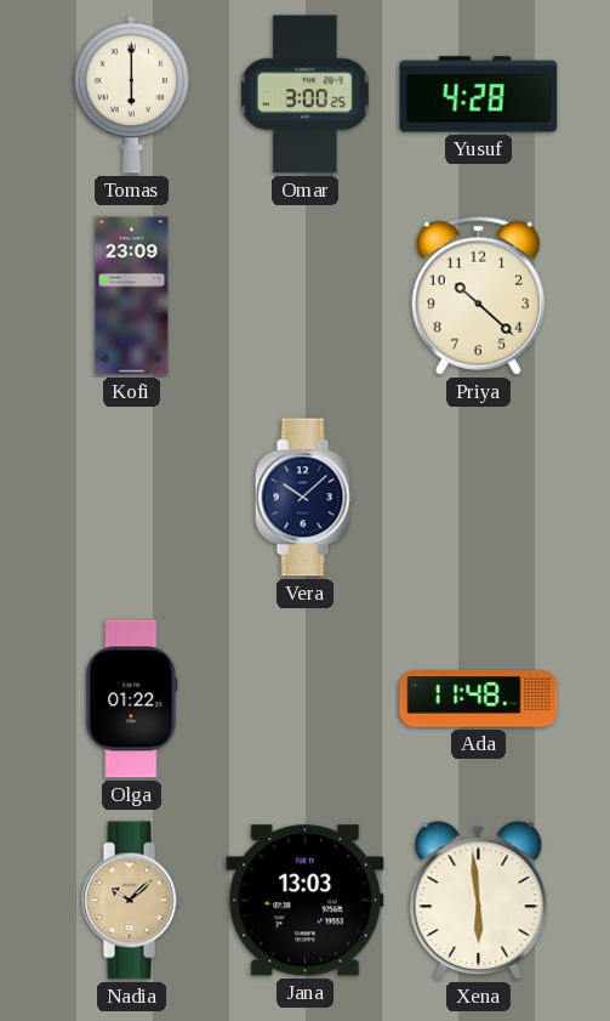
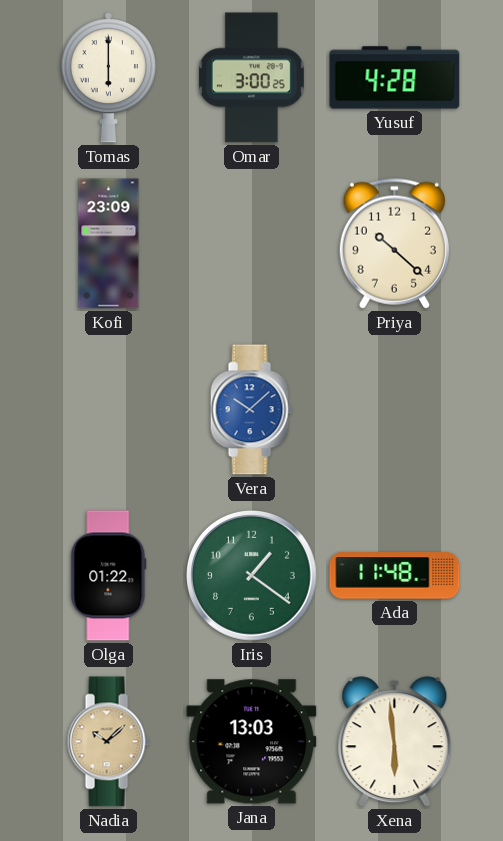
Vera dial: navy -> blue
Iris: none -> 1:21
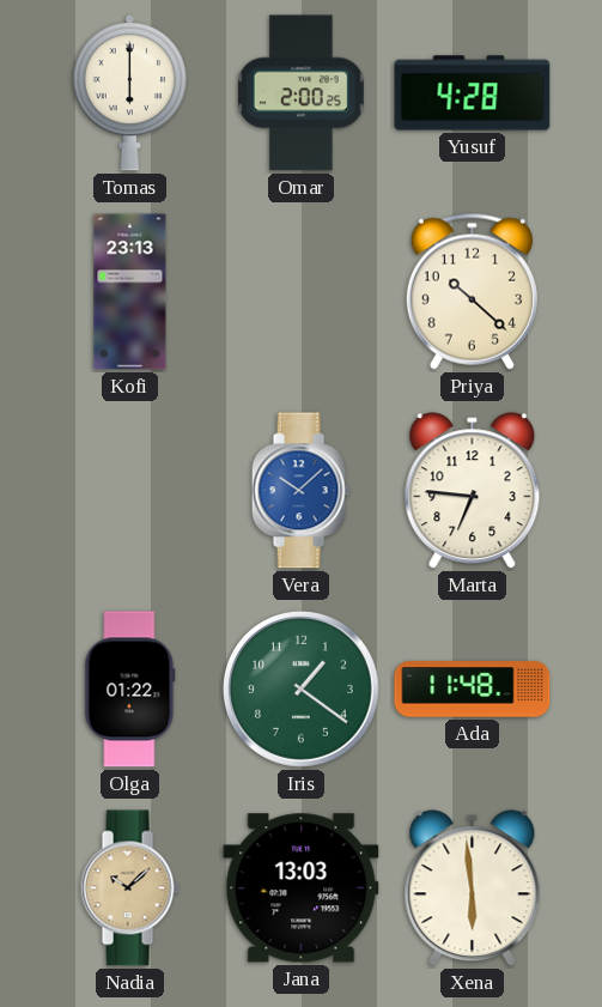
Omar: 3:00 -> 2:00
Kofi: 23:09 -> 23:13
Marta: none -> 6:46
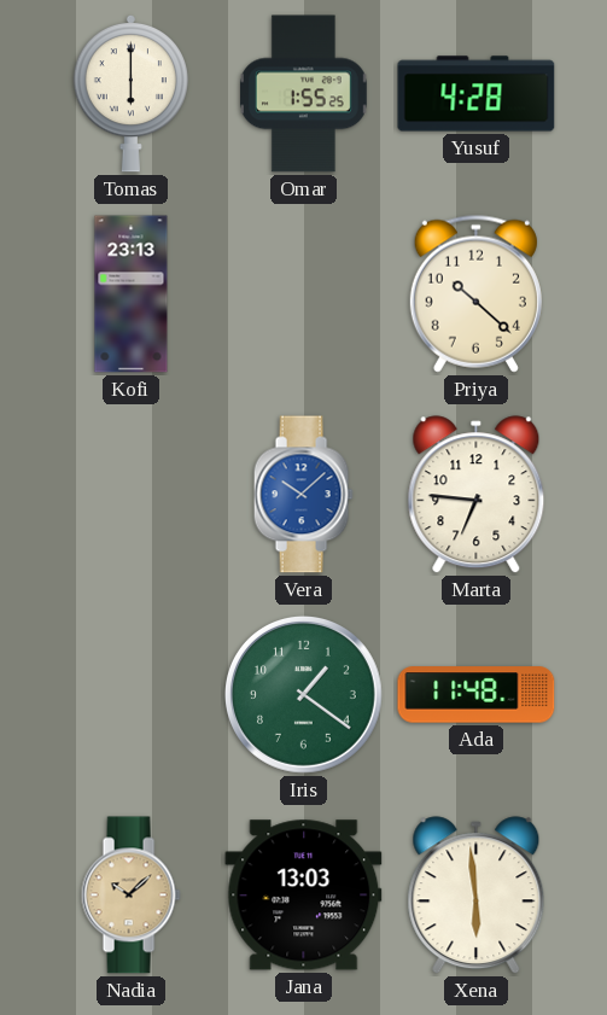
Omar: 2:00 -> 1:55
Olga: 01:22 -> none
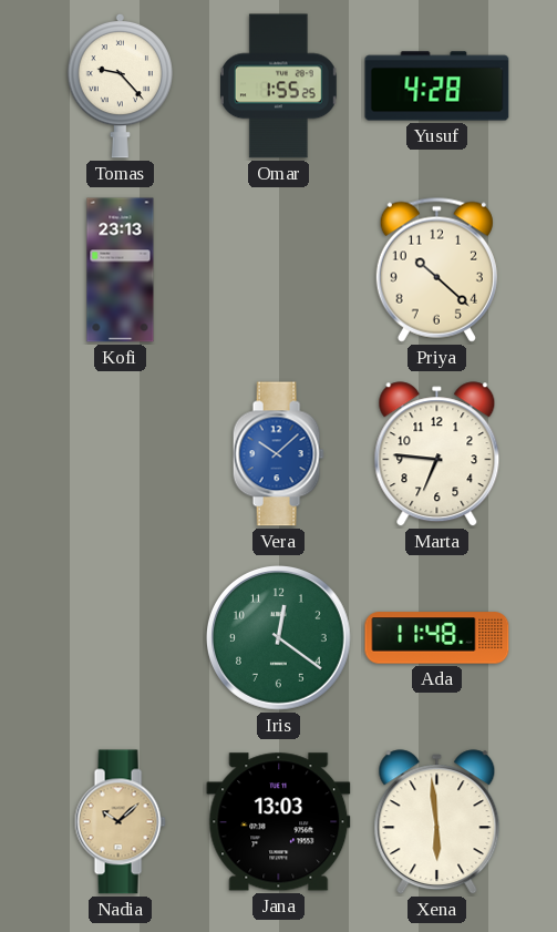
Tomas: 6:00 -> 9:23
Iris: 1:21 -> 12:21
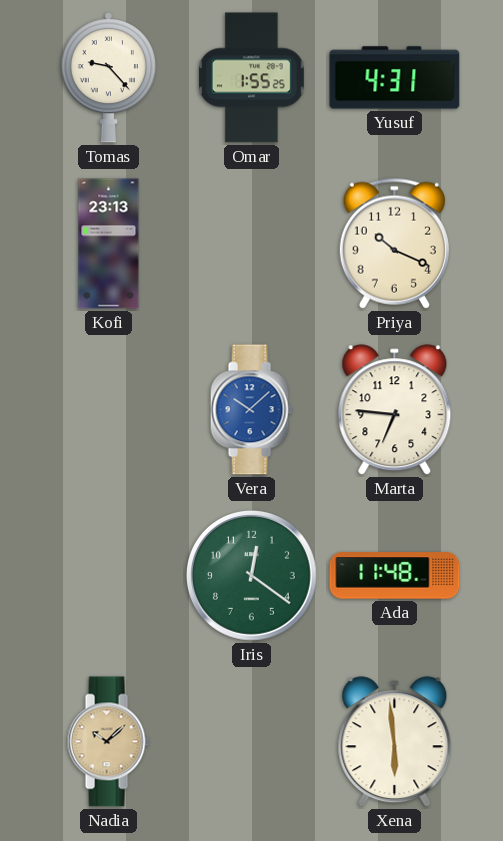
Yusuf: 4:28 -> 4:31
Priya: 10:22 -> 10:19
Jana: 13:03 -> none
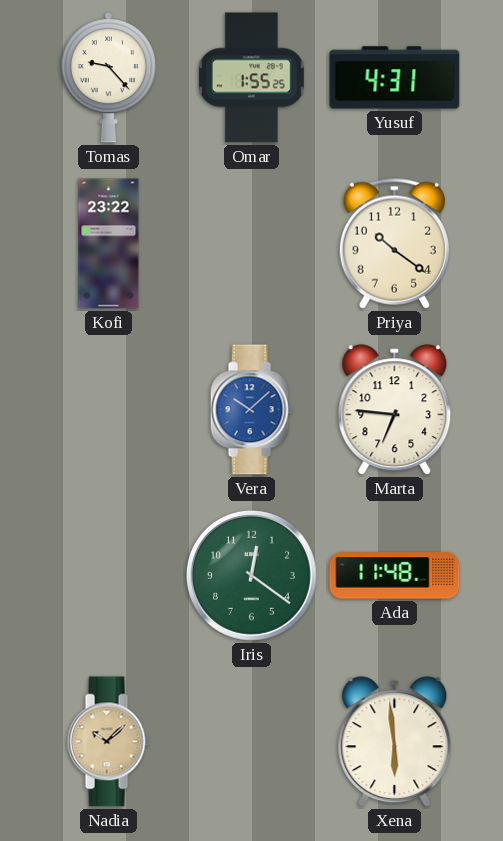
Kofi: 23:13 -> 23:22
Priya: 10:19 -> 10:21
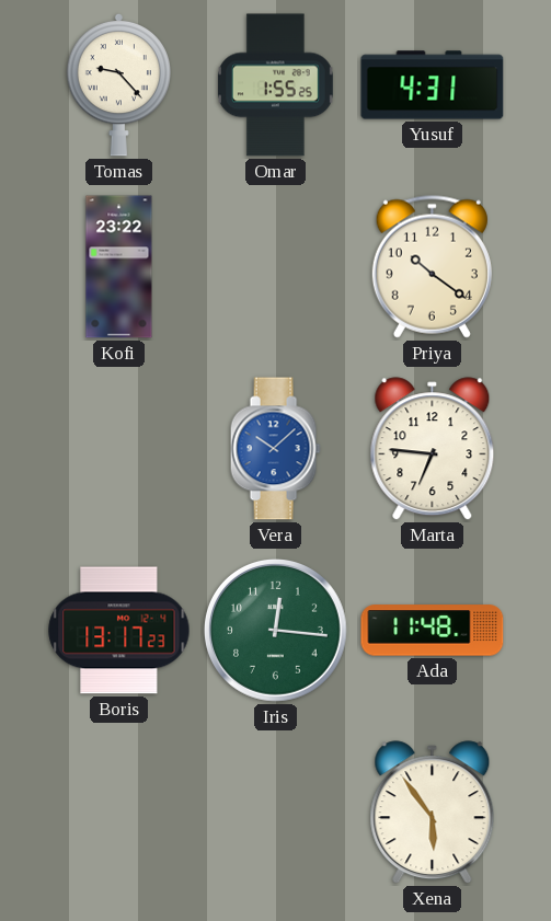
Boris: none -> 13:17
Iris: 12:21 -> 12:16
Nadia: 10:08 -> none
Xena: 5:59 -> 5:54
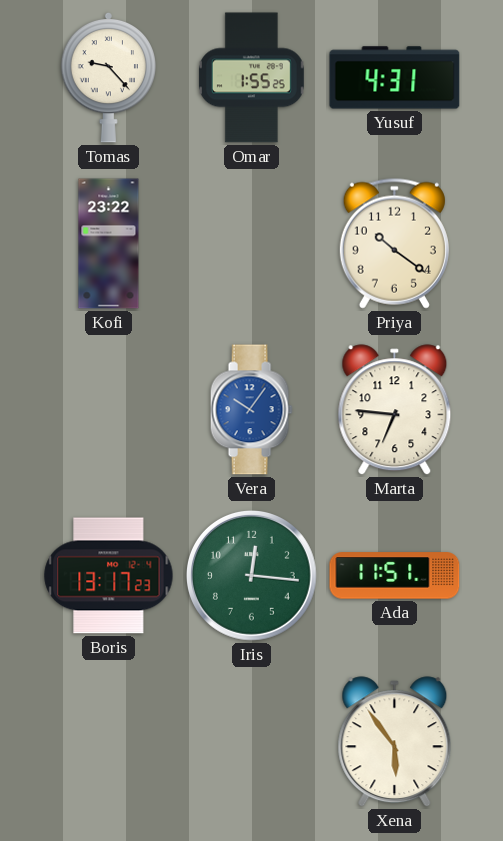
Vera: 10:08 -> 10:06
Ada: 11:48 -> 11:51
